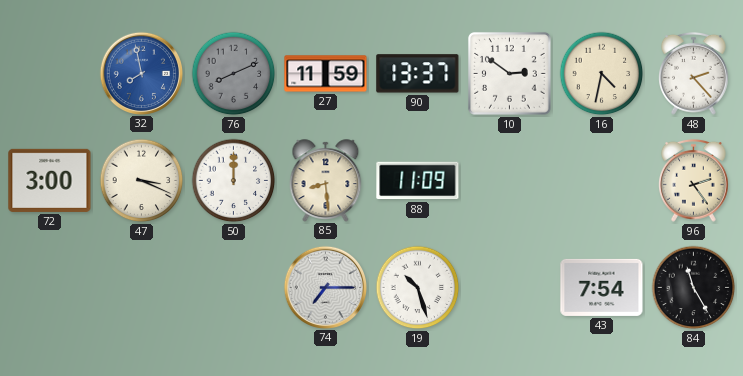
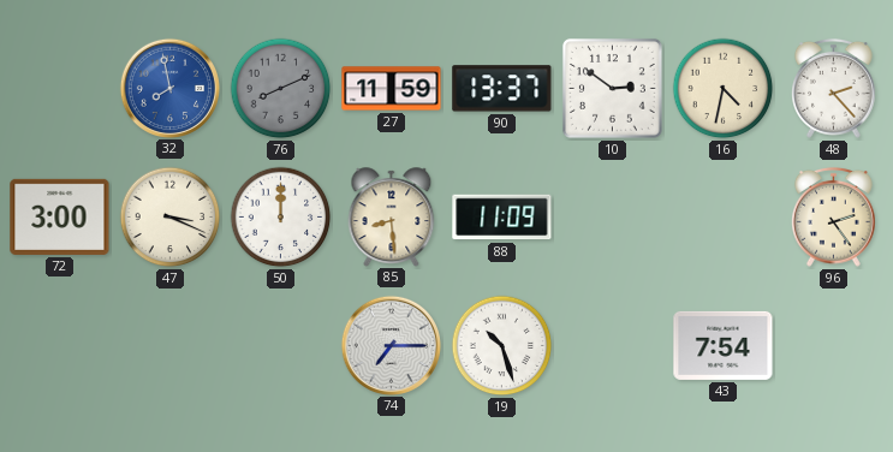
84: 11:25 -> none
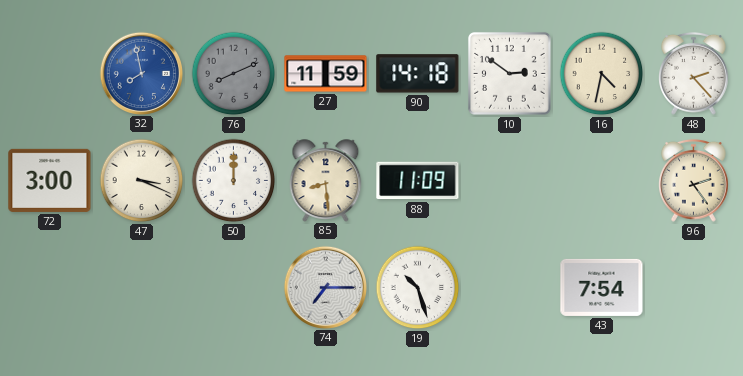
90: 13:37 -> 14:18
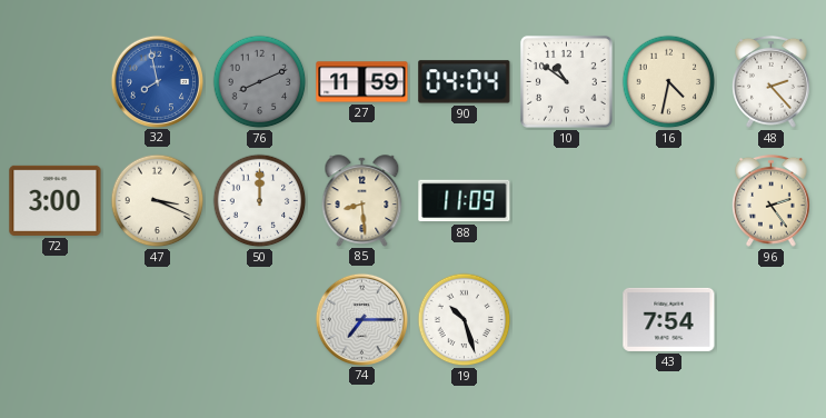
90: 14:18 -> 04:04
10: 2:51 -> 10:51
